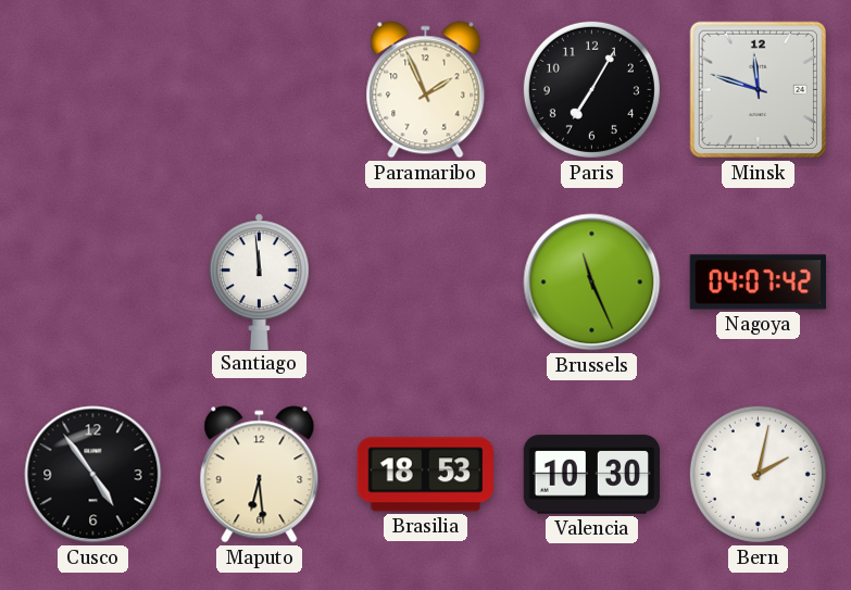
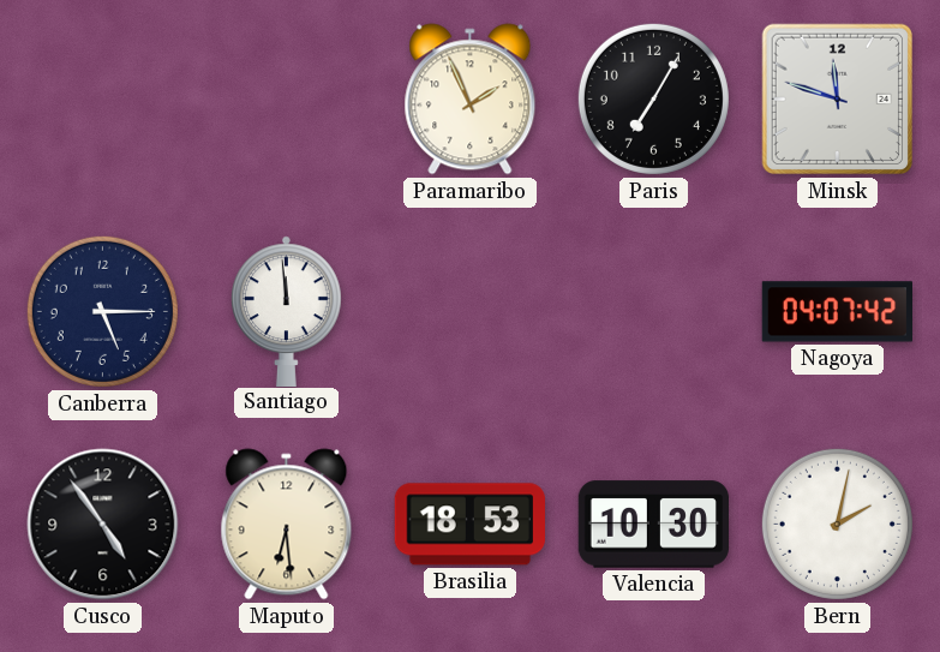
Canberra: none -> 5:15
Brussels: 11:26 -> none
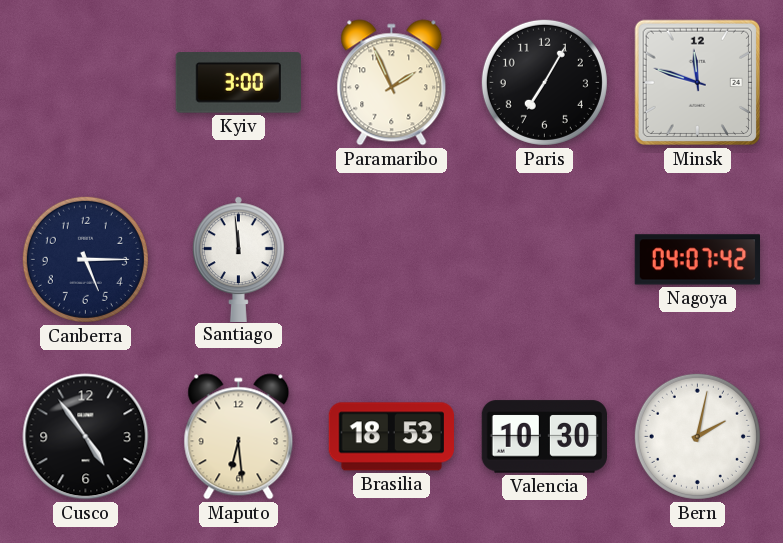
Kyiv: none -> 3:00
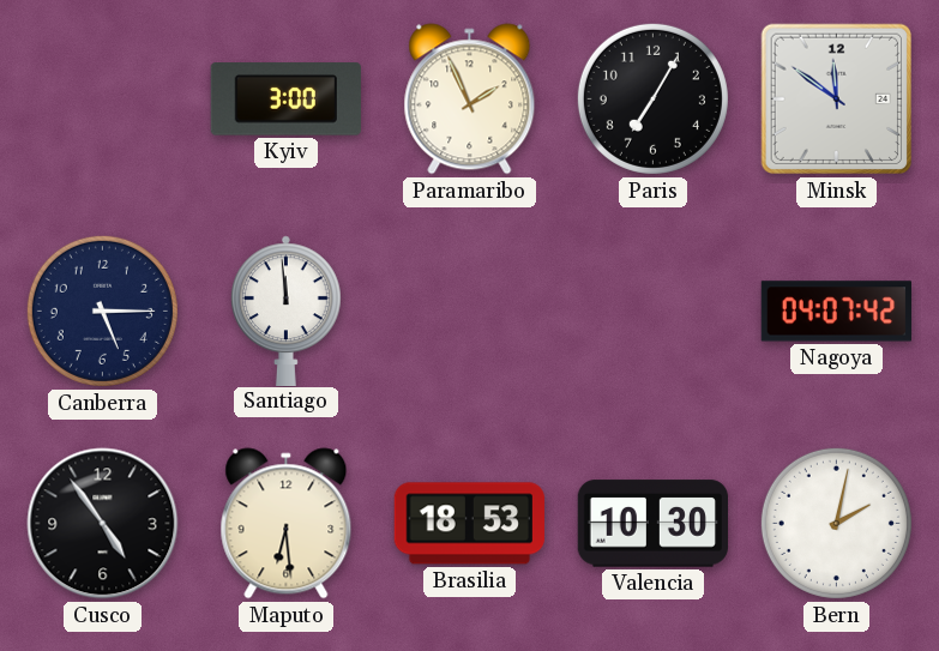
Minsk: 11:48 -> 11:51
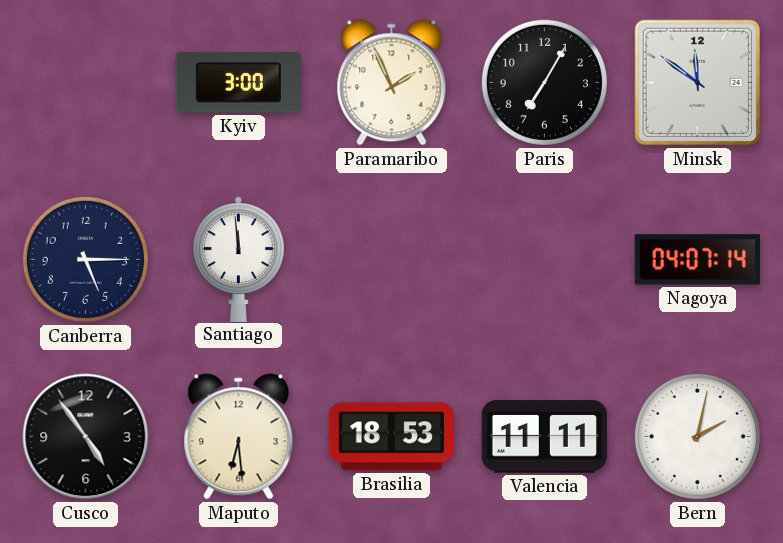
Nagoya: 04:07:42 -> 04:07:14
Valencia: 10:30 -> 11:11
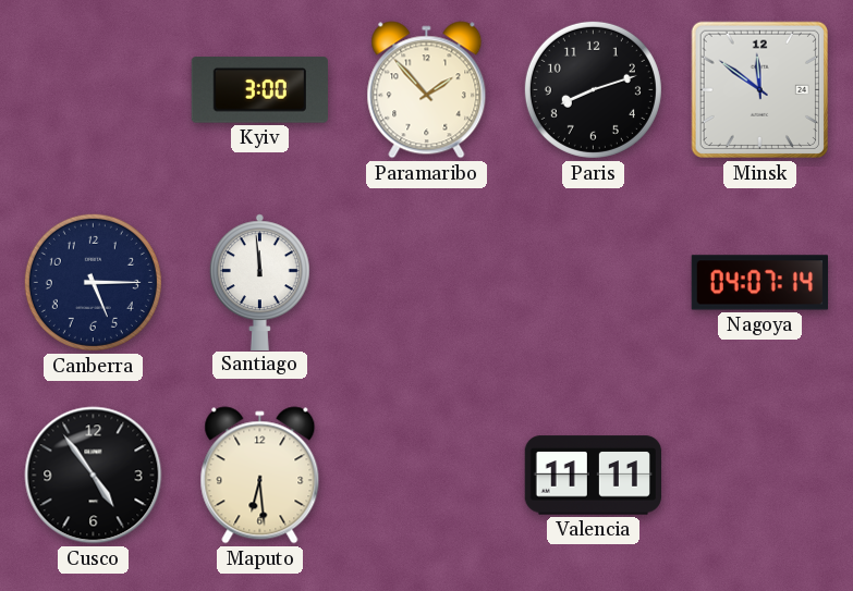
Paramaribo: 1:56 -> 1:53
Paris: 7:05 -> 8:12
Brasilia: 18:53 -> none
Bern: 2:02 -> none
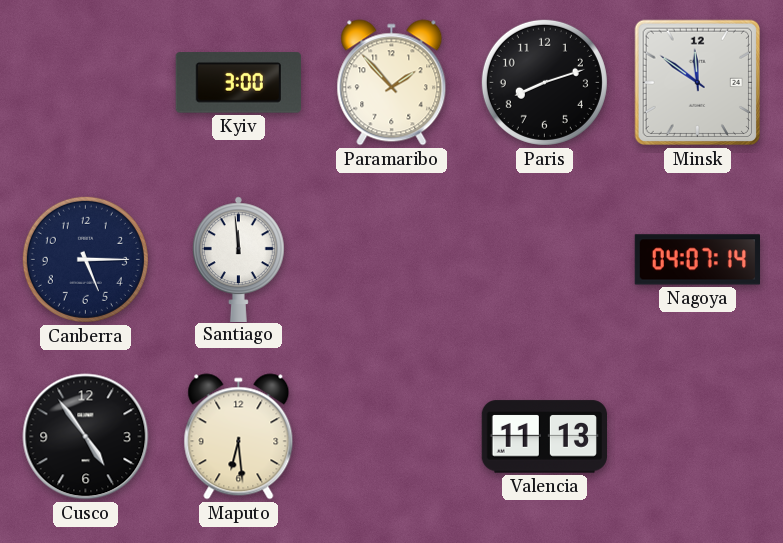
Valencia: 11:11 -> 11:13
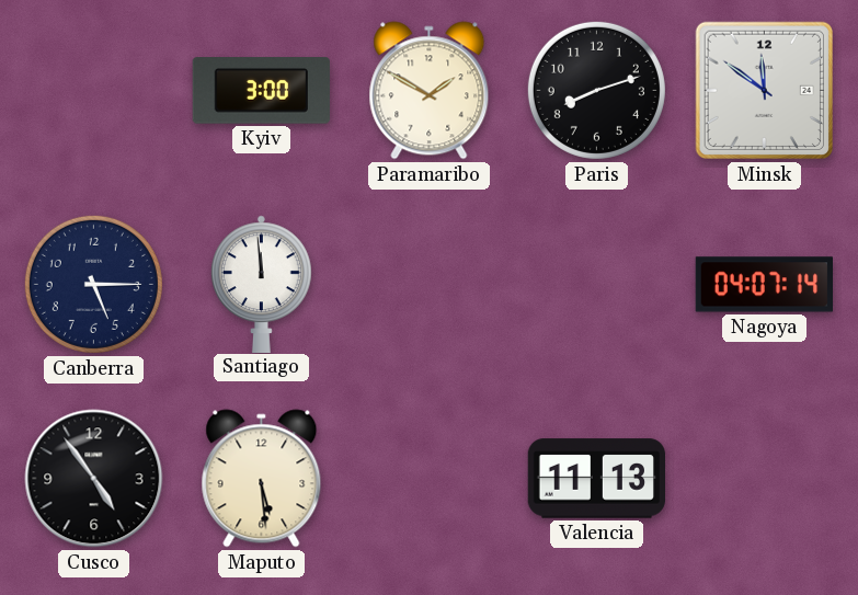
Paramaribo: 1:53 -> 1:50
Maputo: 6:29 -> 5:29
